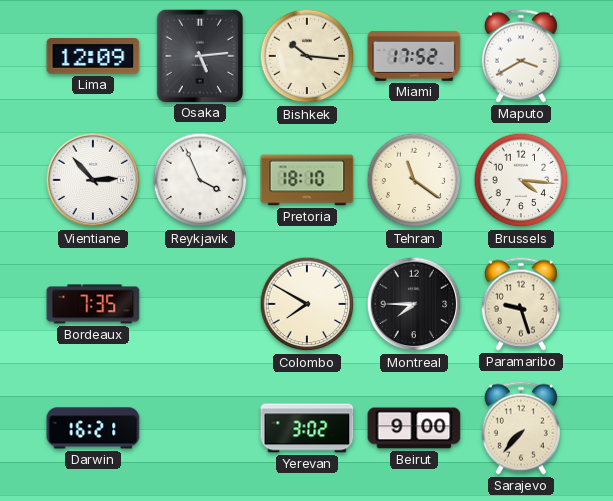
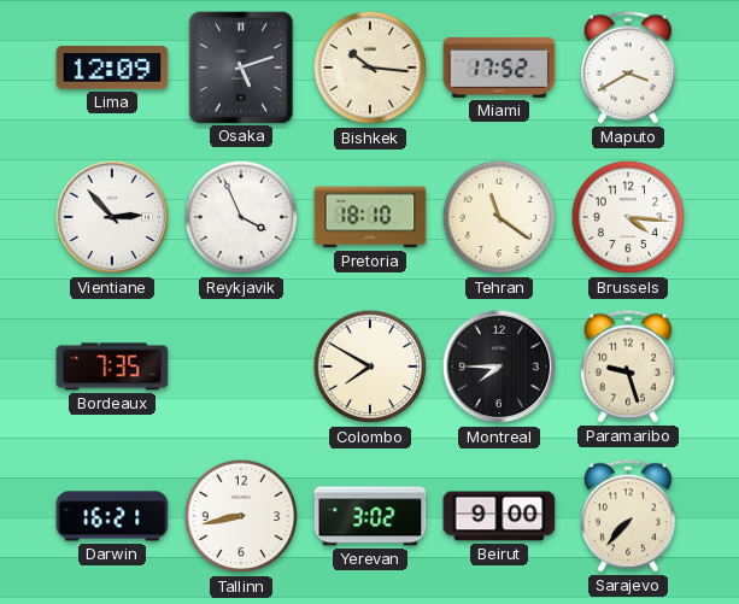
Osaka: 5:14 -> 5:12
Tallinn: none -> 8:43
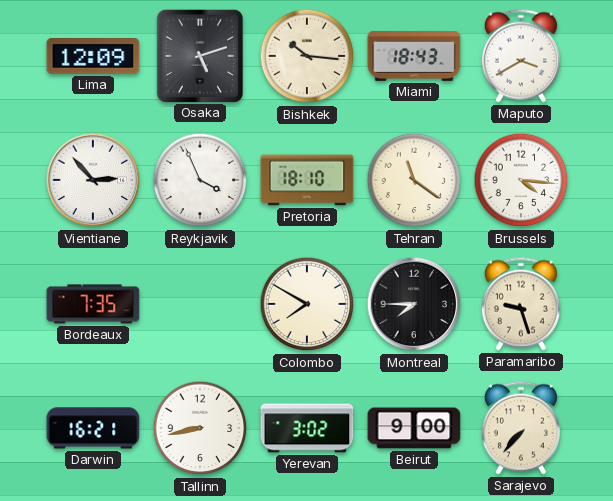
Miami: 17:52 -> 18:43
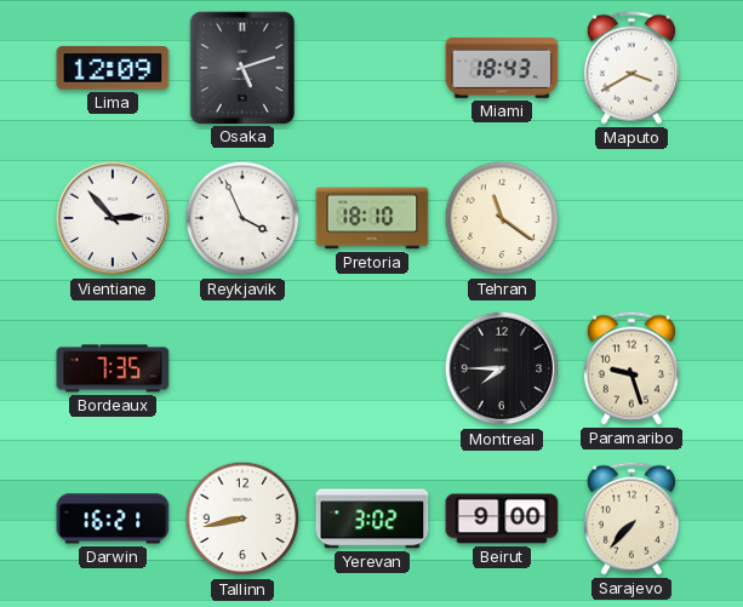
Bishkek: 10:16 -> none
Brussels: 4:16 -> none
Colombo: 7:50 -> none
